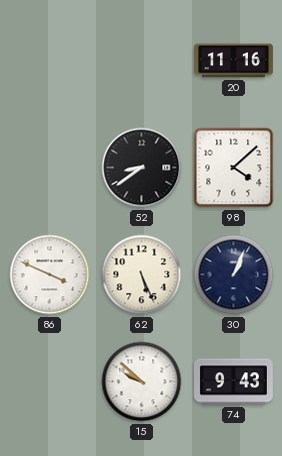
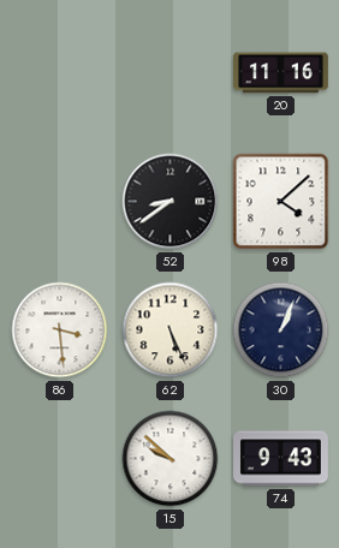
86: 3:49 -> 3:29
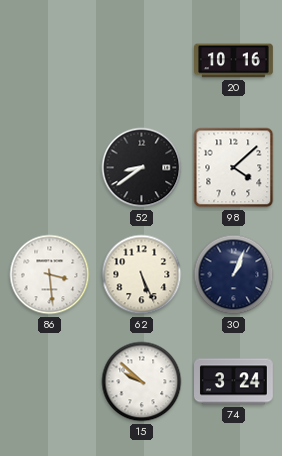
20: 11:16 -> 10:16
74: 9:43 -> 3:24
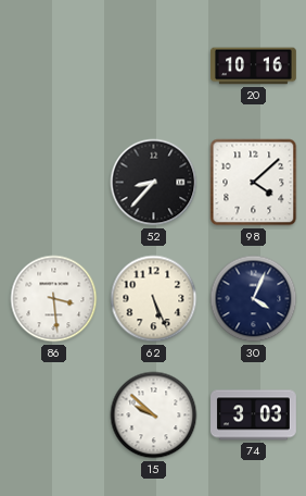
52: 8:39 -> 8:37
30: 1:04 -> 4:04
74: 3:24 -> 3:03
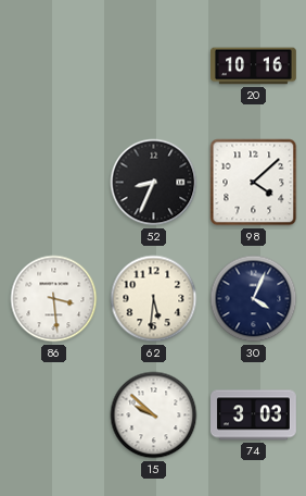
52: 8:37 -> 8:34
62: 5:26 -> 5:31
